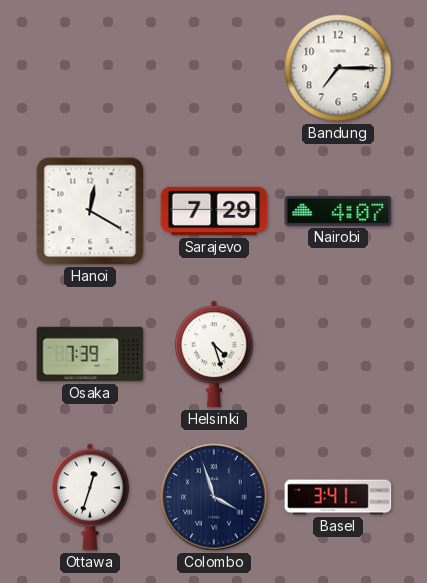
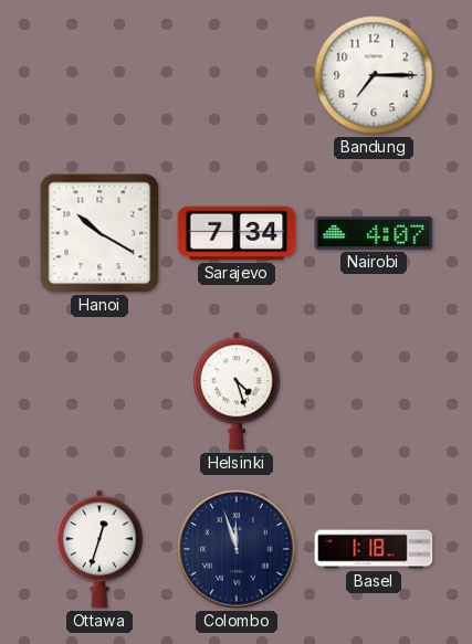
Hanoi: 12:20 -> 10:20
Sarajevo: 7:29 -> 7:34
Osaka: 7:39 -> none
Colombo: 3:57 -> 11:57
Basel: 3:41 -> 1:18
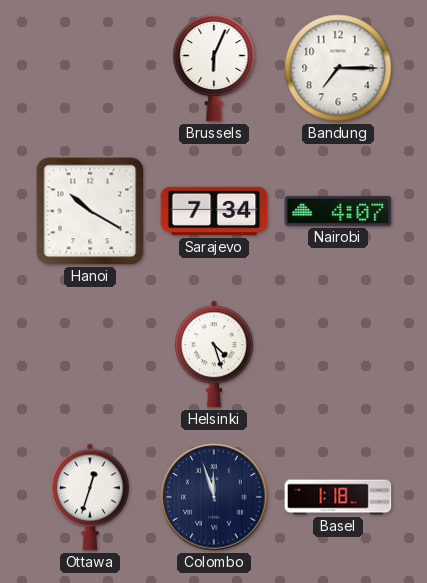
Brussels: none -> 6:04
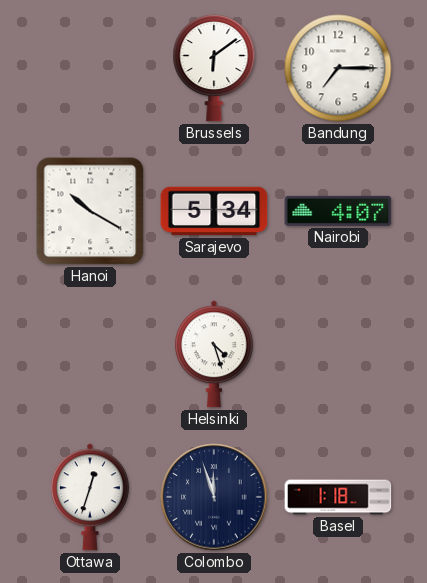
Brussels: 6:04 -> 6:09
Sarajevo: 7:34 -> 5:34
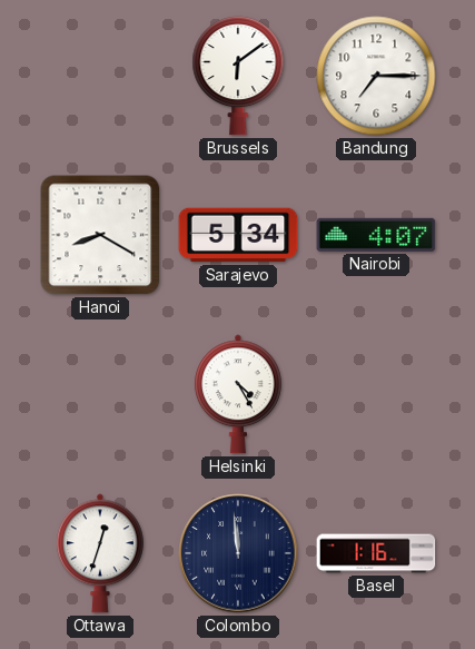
Hanoi: 10:20 -> 8:20
Helsinki: 4:27 -> 4:25
Colombo: 11:57 -> 11:59
Basel: 1:18 -> 1:16
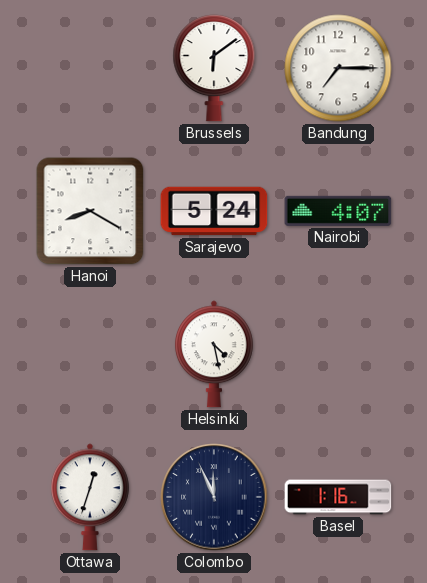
Sarajevo: 5:34 -> 5:24
Helsinki: 4:25 -> 4:28
Colombo: 11:59 -> 11:56
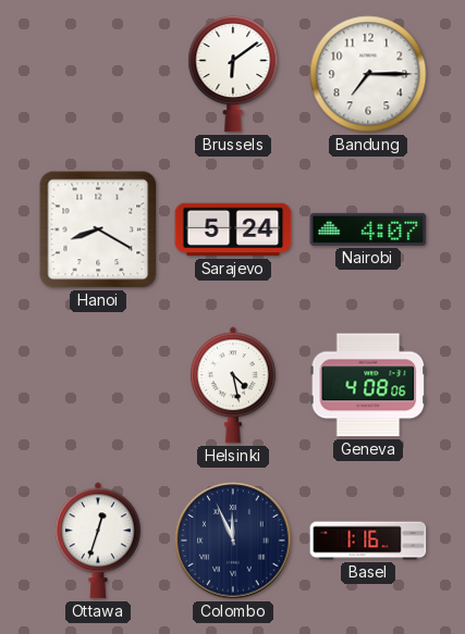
Geneva: none -> 4:08
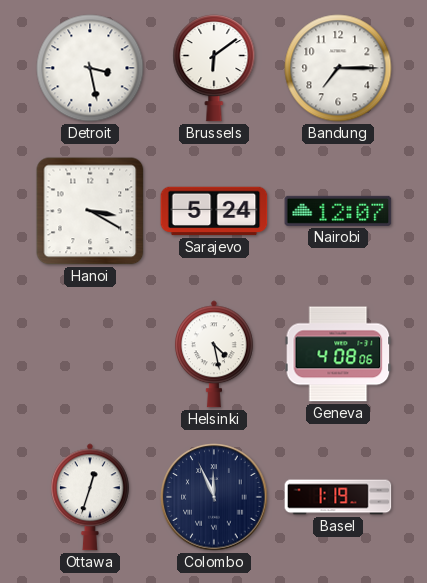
Detroit: none -> 3:28
Hanoi: 8:20 -> 3:20
Nairobi: 4:07 -> 12:07
Basel: 1:16 -> 1:19
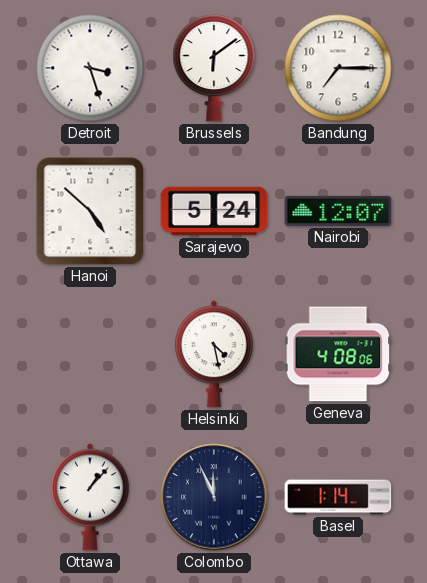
Detroit: 3:28 -> 3:27
Hanoi: 3:20 -> 4:52
Ottawa: 12:33 -> 1:07
Basel: 1:19 -> 1:14
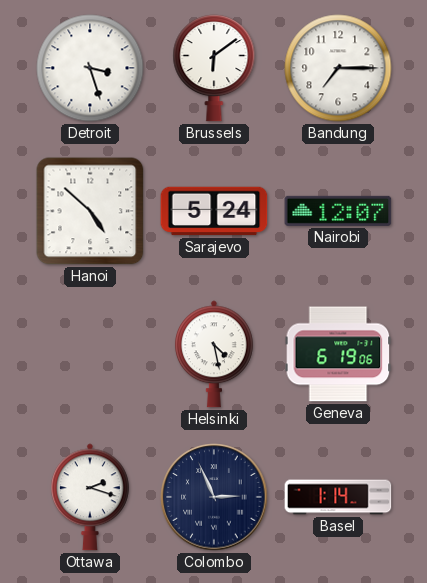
Geneva: 4:08 -> 6:19
Ottawa: 1:07 -> 2:18
Colombo: 11:56 -> 2:56
